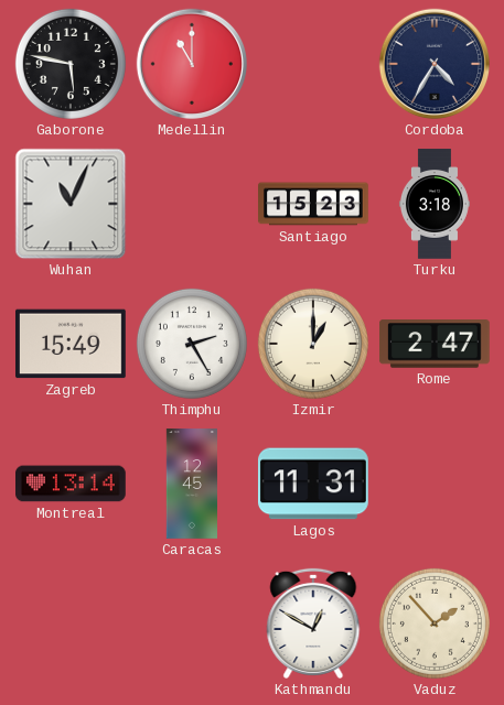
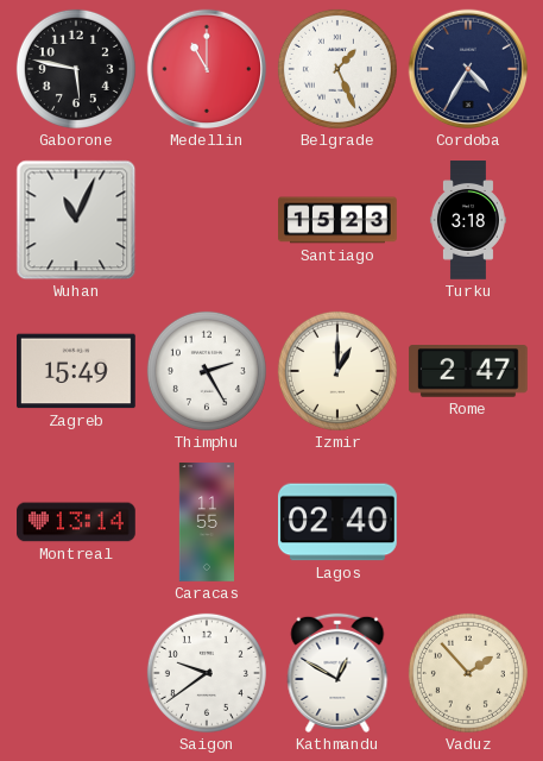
Belgrade: none -> 1:26
Caracas: 12:45 -> 11:55
Lagos: 11:31 -> 02:40
Saigon: none -> 9:39
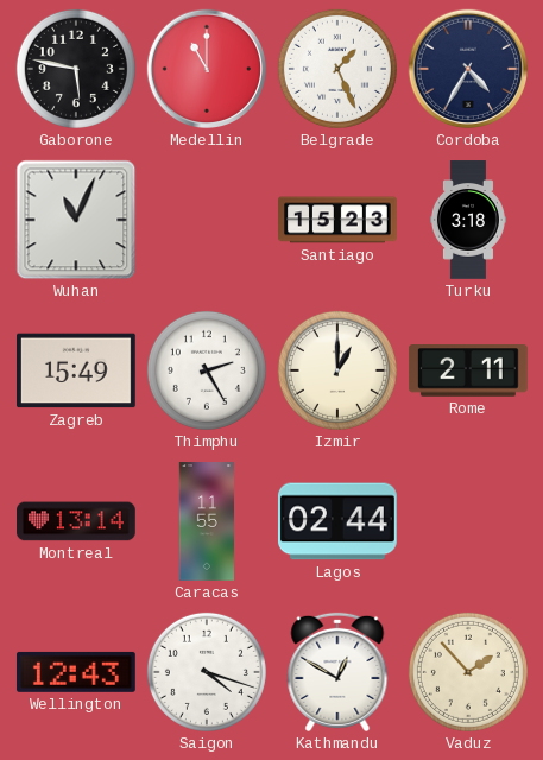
Rome: 2:47 -> 2:11
Lagos: 02:40 -> 02:44
Wellington: none -> 12:43
Saigon: 9:39 -> 4:18
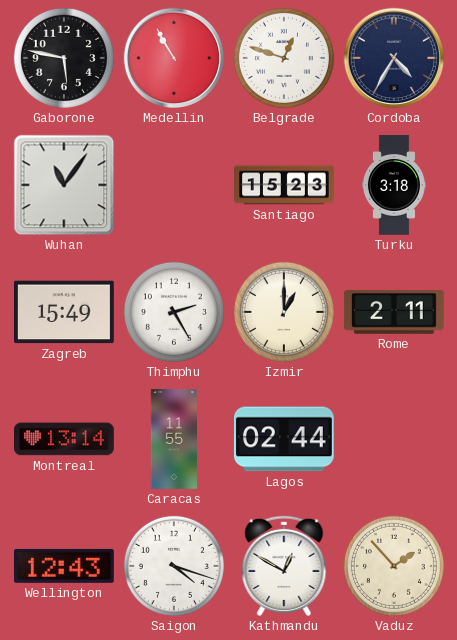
Medellin: 11:00 -> 10:55
Belgrade: 1:26 -> 12:48
Wuhan: 11:04 -> 11:06
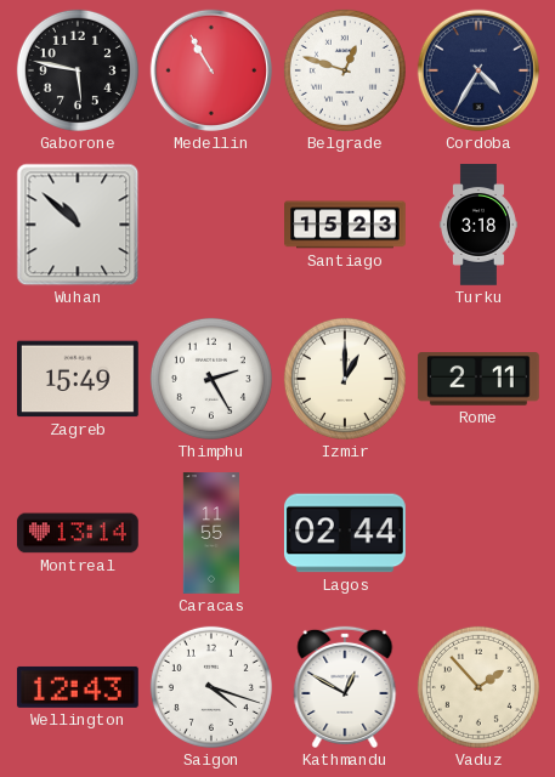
Wuhan: 11:06 -> 10:52
